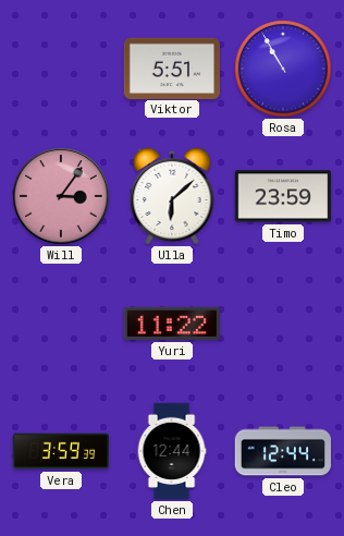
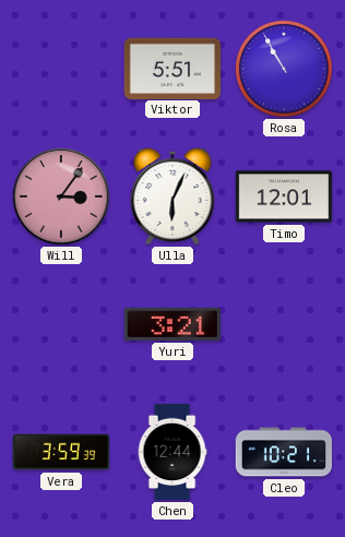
Ulla: 6:08 -> 6:04
Timo: 23:59 -> 12:01
Yuri: 11:22 -> 3:21
Cleo: 12:44 -> 10:21
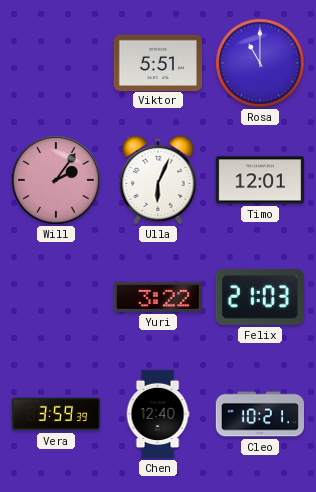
Rosa: 10:55 -> 11:00
Will: 3:06 -> 2:06
Yuri: 3:21 -> 3:22
Felix: none -> 21:03
Chen: 12:44 -> 12:40
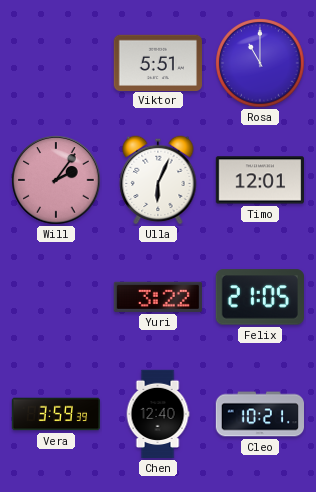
Felix: 21:03 -> 21:05
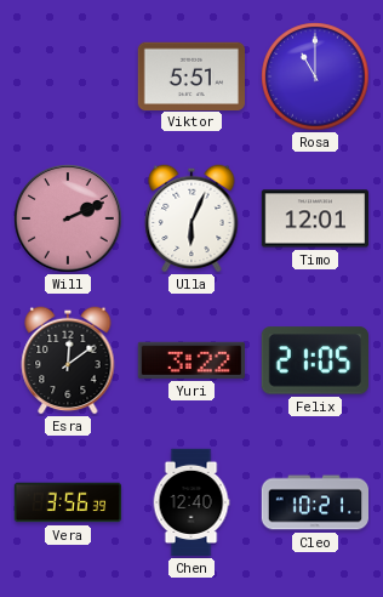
Will: 2:06 -> 2:11
Esra: none -> 12:09
Vera: 3:59 -> 3:56
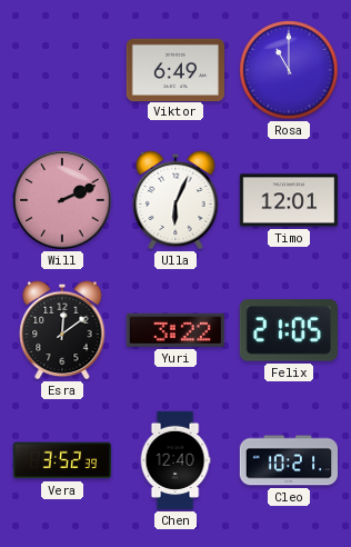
Viktor: 5:51 -> 6:49
Vera: 3:56 -> 3:52
